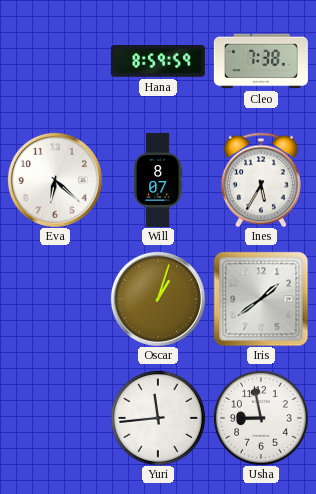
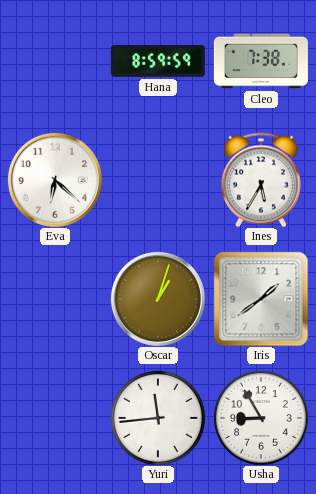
Will: 8:07 -> none
Usha: 8:58 -> 8:55
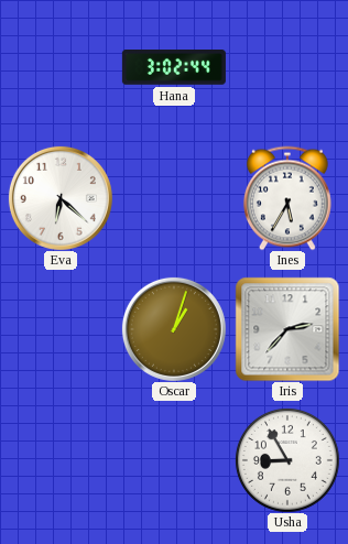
Hana: 8:59 -> 3:02
Cleo: 7:38 -> none
Iris: 1:39 -> 2:37
Yuri: 11:44 -> none
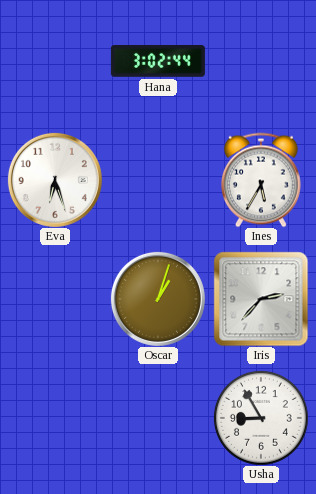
Eva: 6:22 -> 6:27
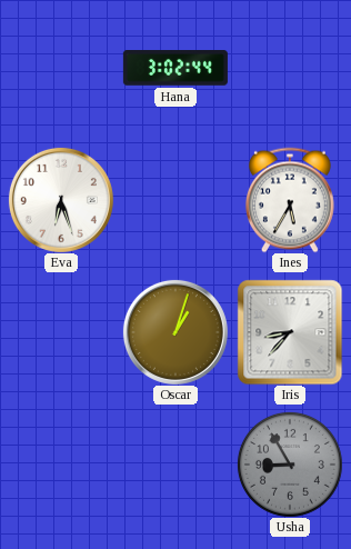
Iris: 2:37 -> 8:37
Usha dial: white -> grey
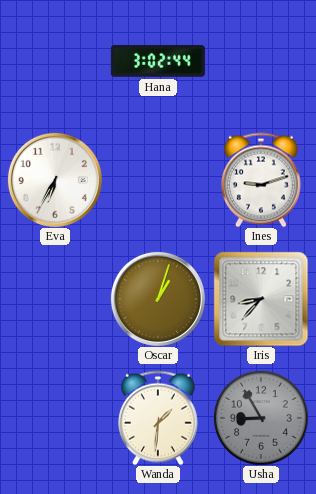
Eva: 6:27 -> 6:35
Ines: 5:35 -> 9:12
Wanda: none -> 1:31
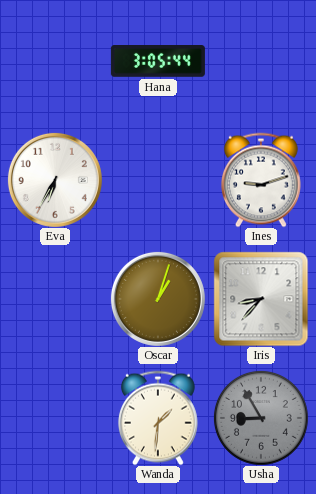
Hana: 3:02 -> 3:05
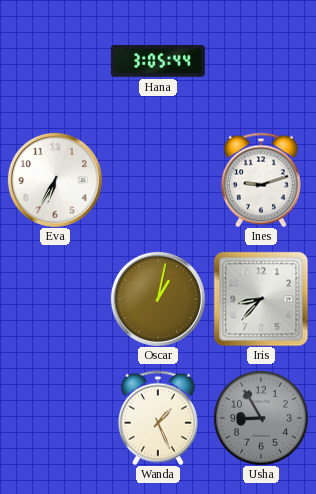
Oscar: 1:03 -> 1:02
Wanda: 1:31 -> 1:26
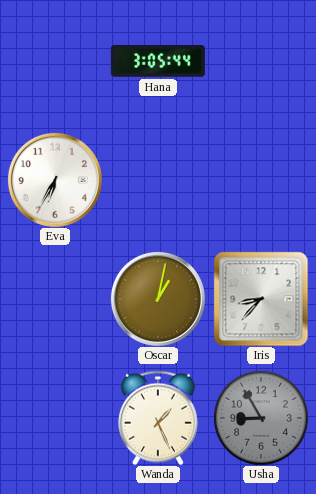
Ines: 9:12 -> none
